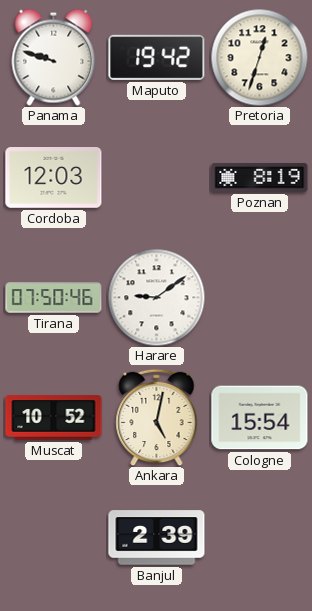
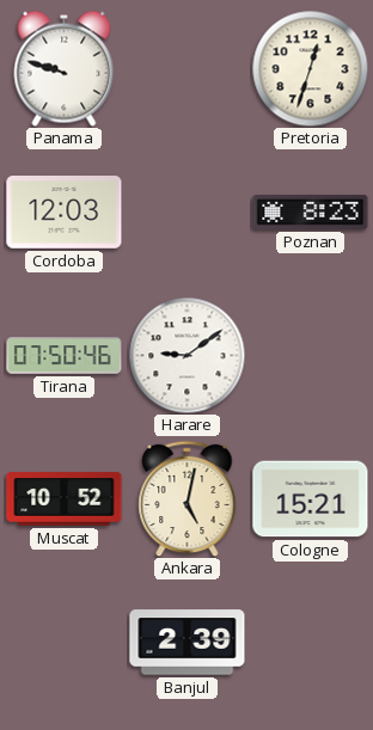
Maputo: 19:42 -> none
Poznan: 8:19 -> 8:23
Cologne: 15:54 -> 15:21
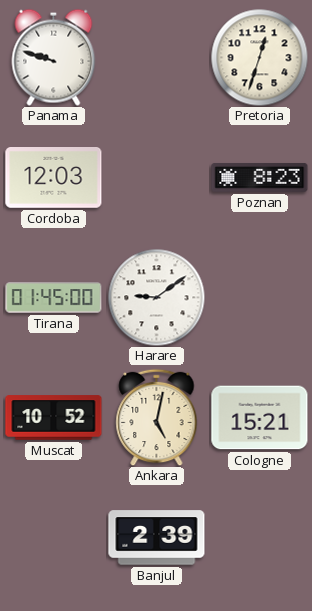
Tirana: 07:50 -> 01:45
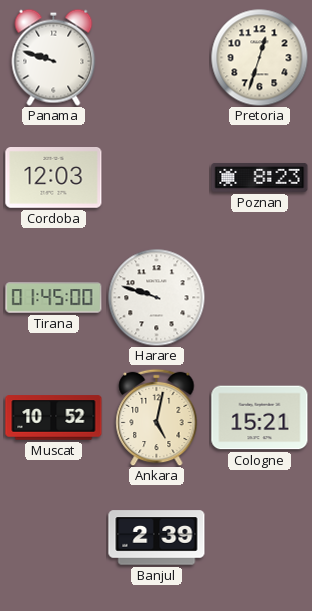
Harare: 9:09 -> 9:48
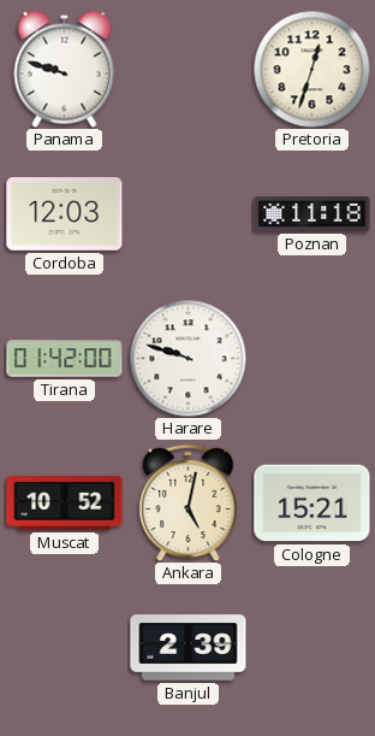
Poznan: 8:23 -> 11:18
Tirana: 01:45 -> 01:42
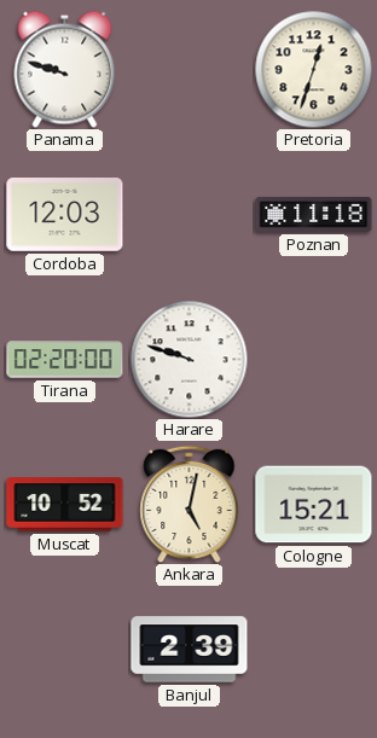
Tirana: 01:42 -> 02:20
